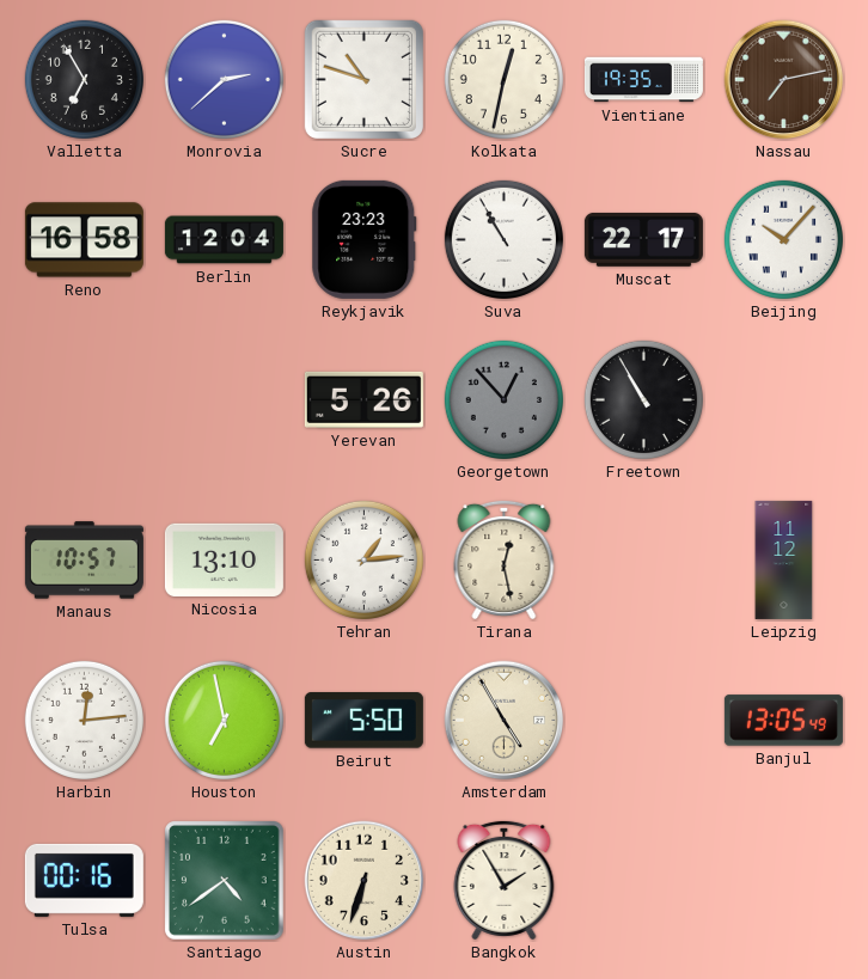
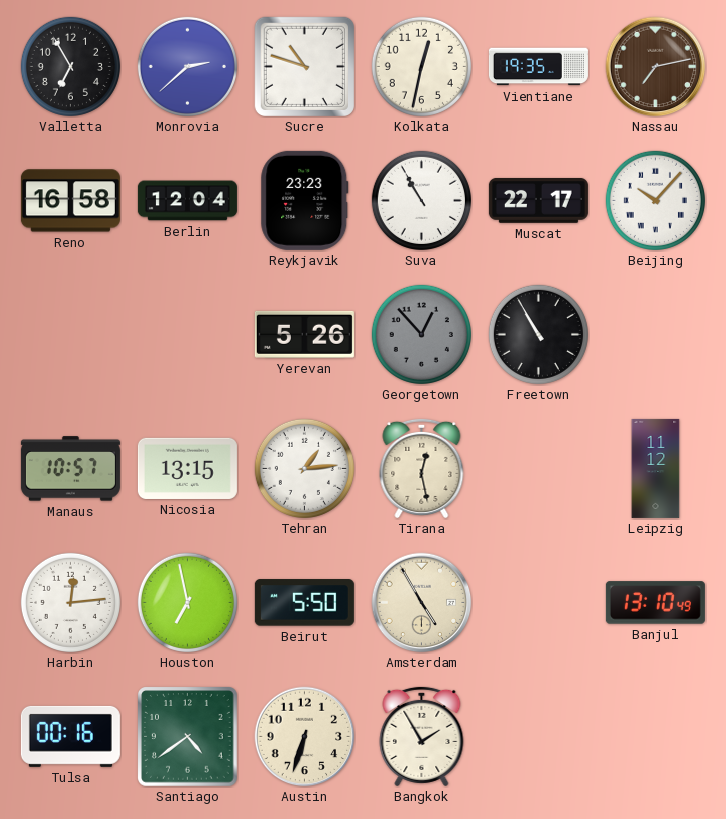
Nicosia: 13:10 -> 13:15
Banjul: 13:05 -> 13:10
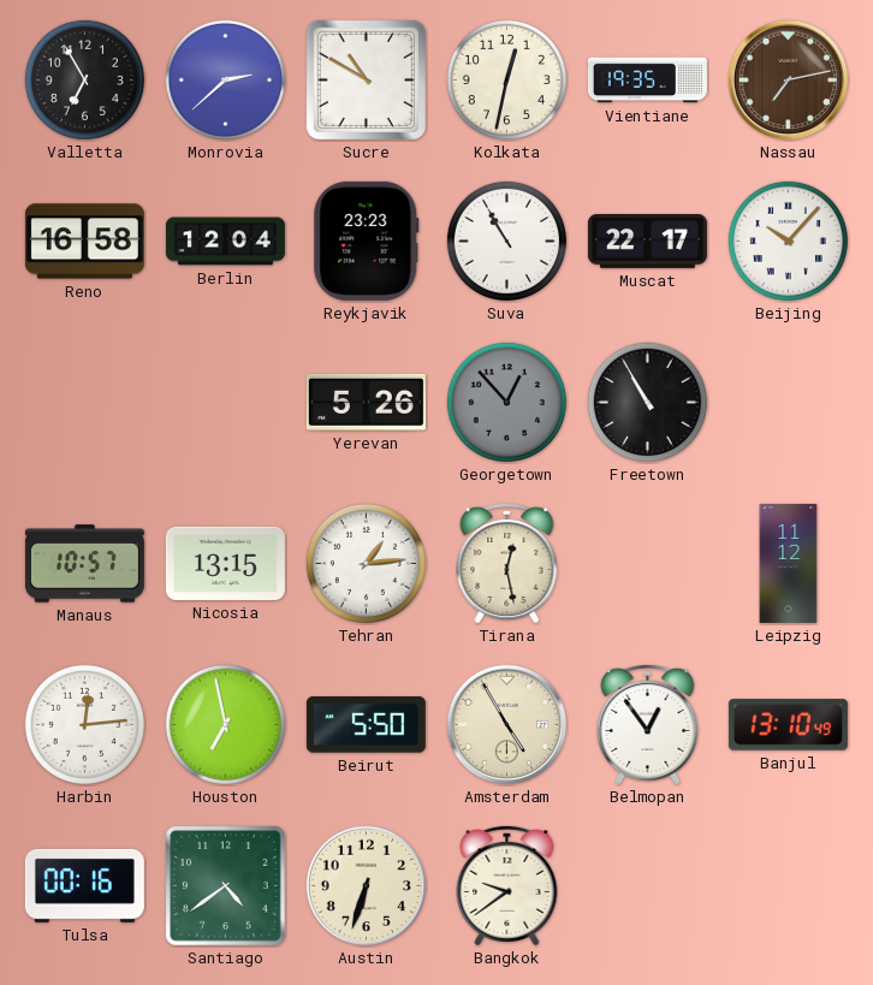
Sucre: 10:48 -> 10:50
Belmopan: none -> 12:54
Bangkok: 1:55 -> 9:39
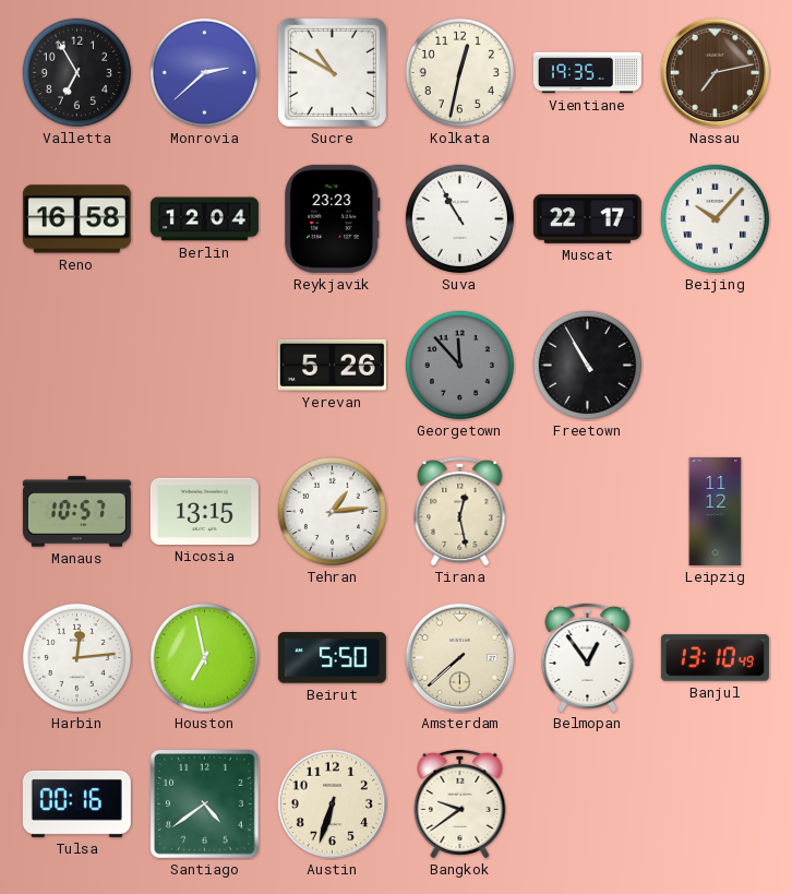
Georgetown: 12:53 -> 11:53
Amsterdam: 4:55 -> 7:38
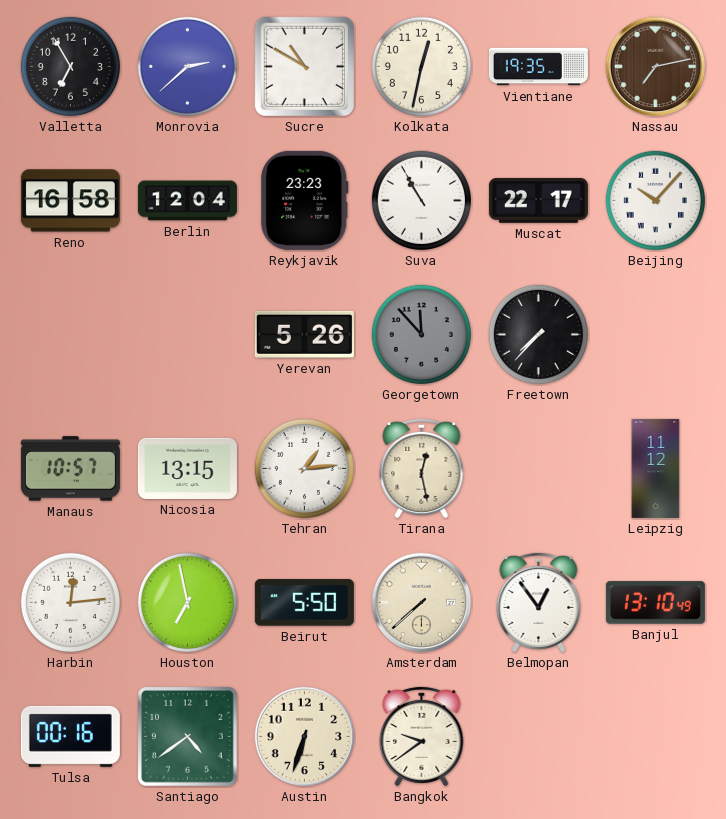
Freetown: 10:55 -> 7:37
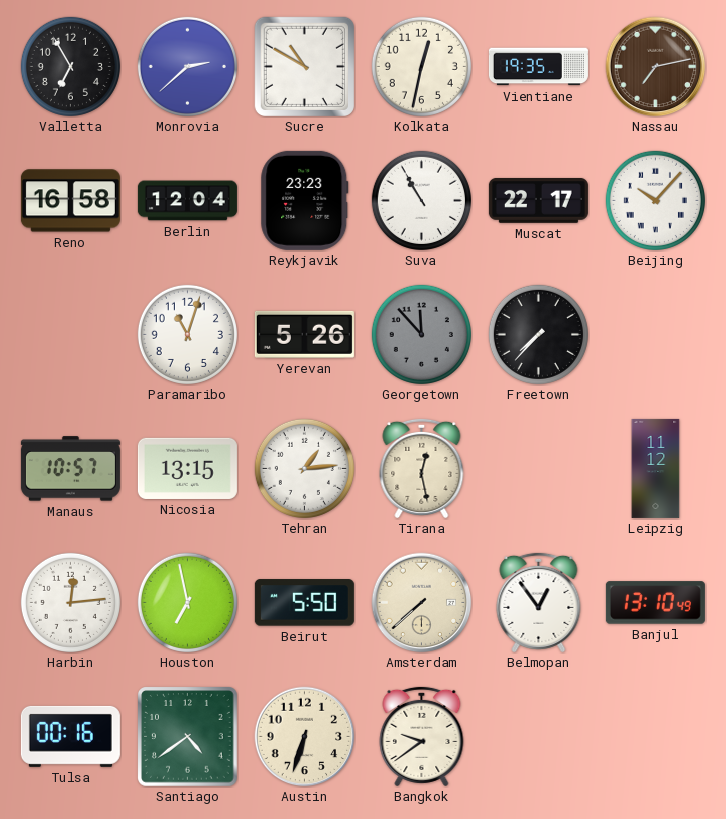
Paramaribo: none -> 11:03
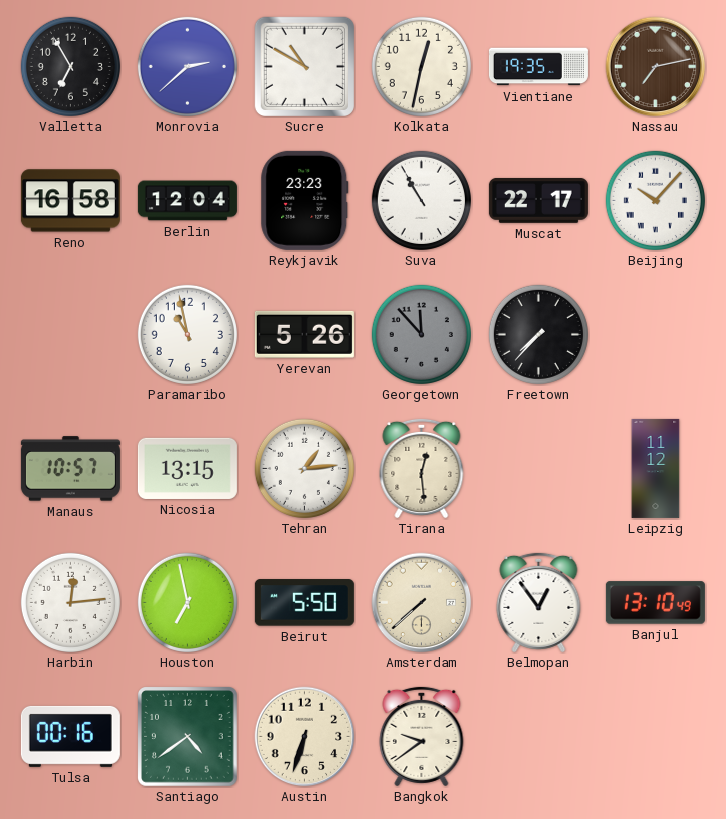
Paramaribo: 11:03 -> 10:58
Tirana: 12:28 -> 12:29
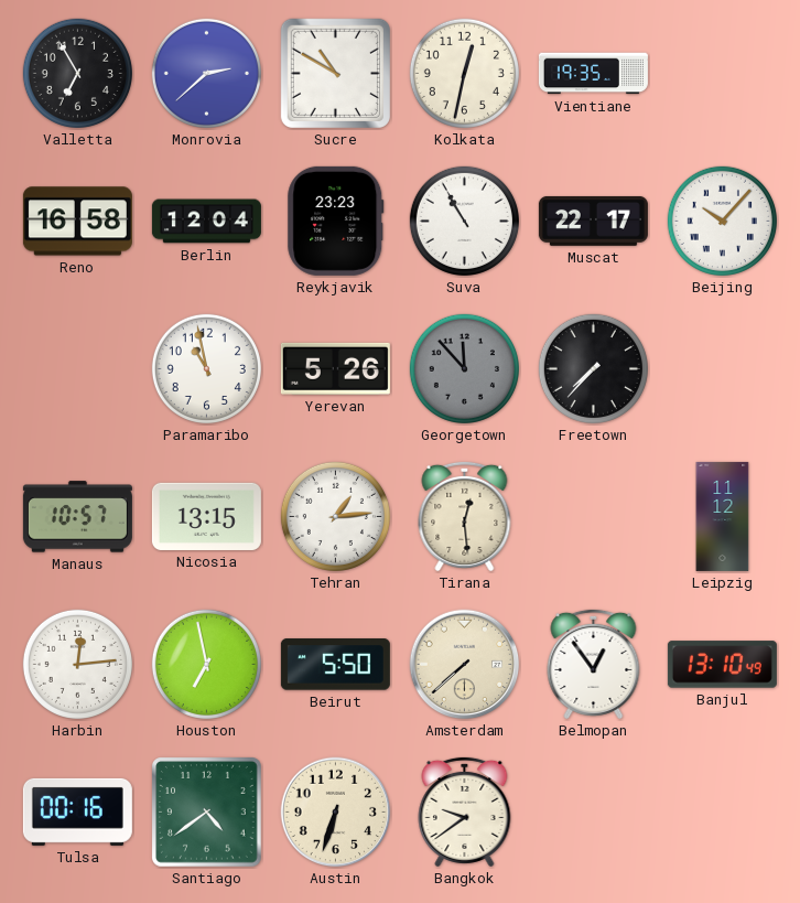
Nassau: 7:13 -> none
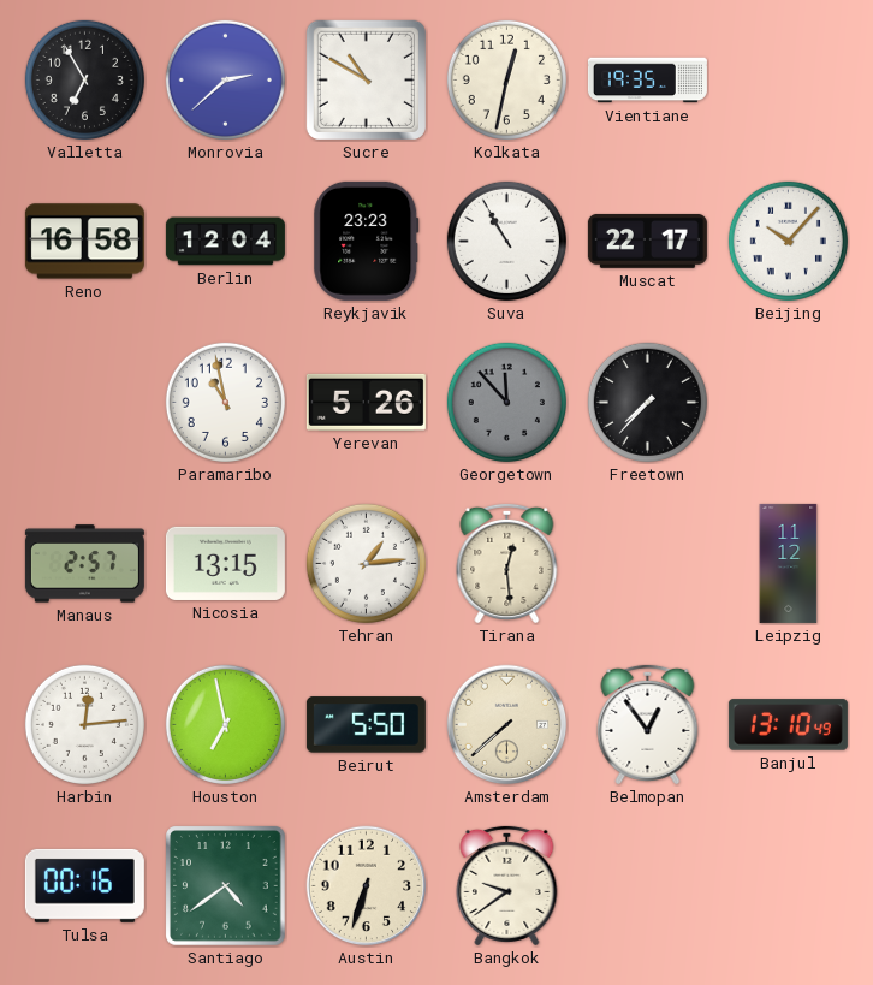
Manaus: 10:57 -> 2:57
